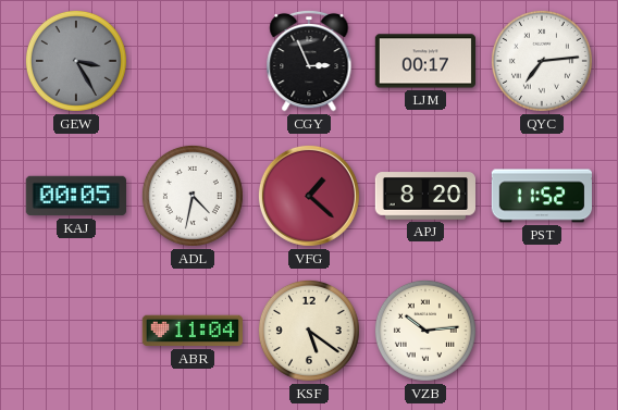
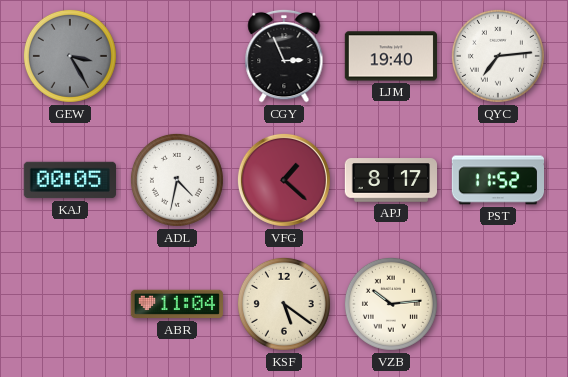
LJM: 00:17 -> 19:40
APJ: 8:20 -> 8:17
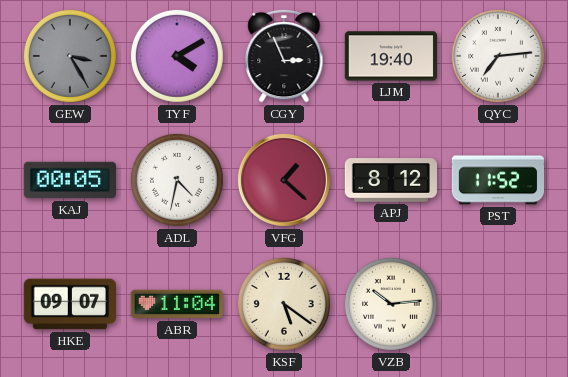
TYF: none -> 4:10
APJ: 8:17 -> 8:12
HKE: none -> 09:07
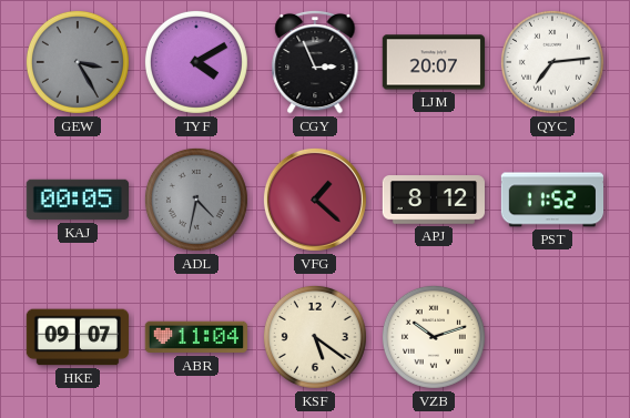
LJM: 19:40 -> 20:07
ADL dial: white -> grey
VZB: 10:14 -> 10:12
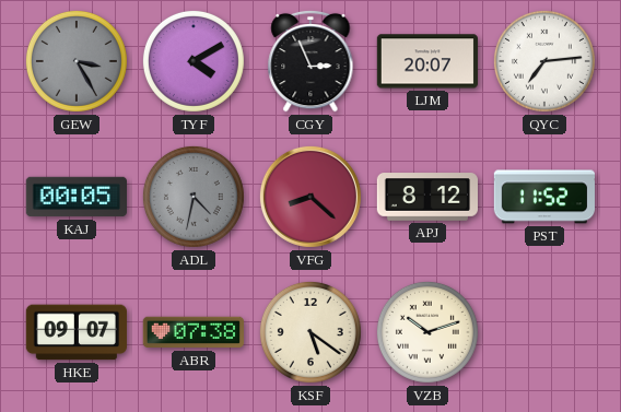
VFG: 1:22 -> 8:22
ABR: 11:04 -> 07:38
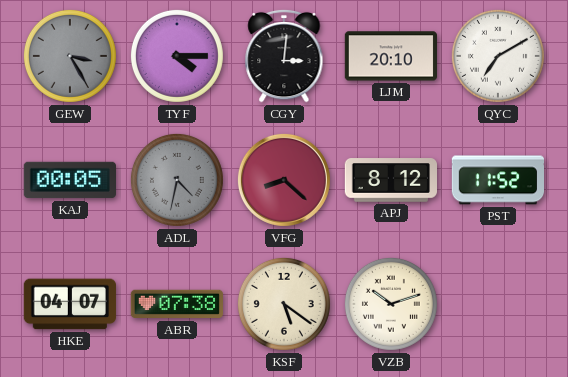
TYF: 4:10 -> 4:15
CGY: 2:56 -> 3:01
LJM: 20:07 -> 20:10
QYC: 7:14 -> 7:10
HKE: 09:07 -> 04:07
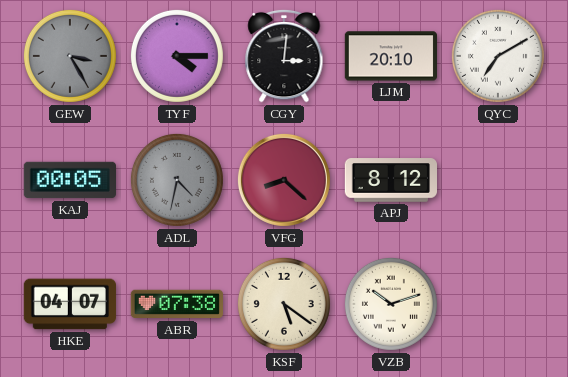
PST: 11:52 -> none
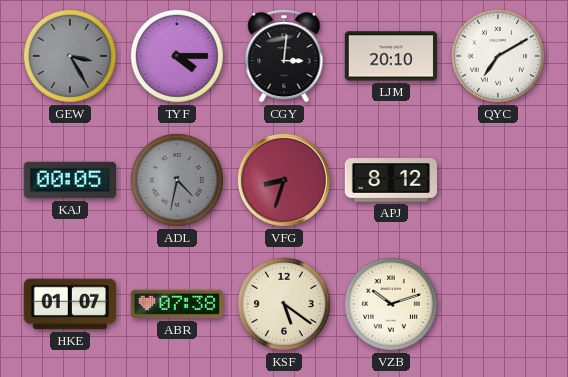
VFG: 8:22 -> 8:33
HKE: 04:07 -> 01:07
